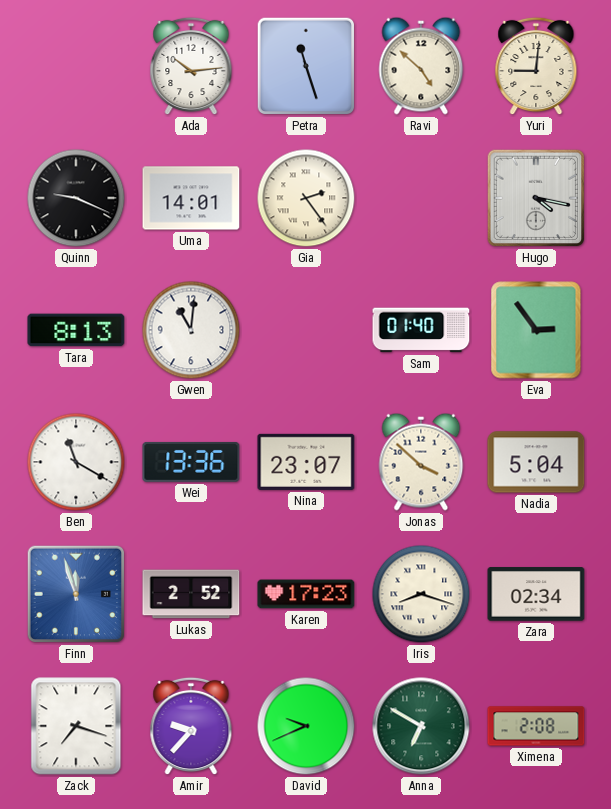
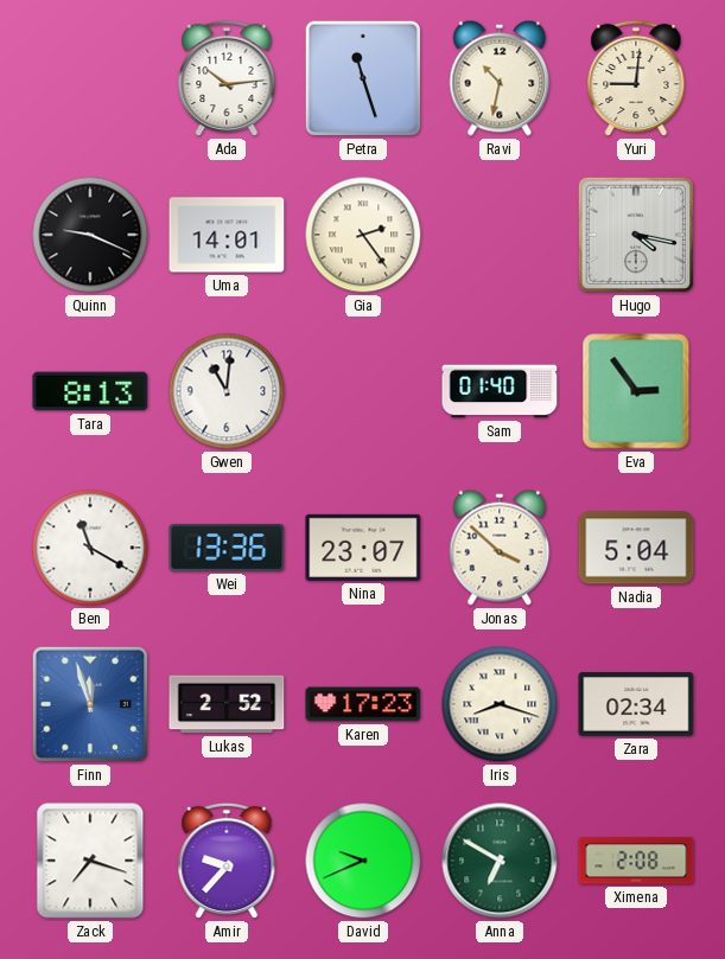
Ravi: 4:52 -> 10:32
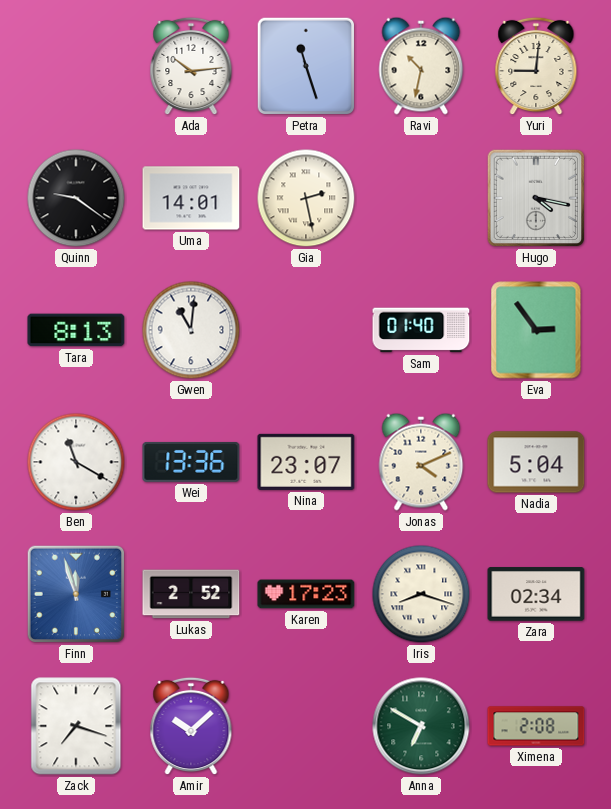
Quinn: 9:19 -> 9:21
Gia: 2:24 -> 2:28
Jonas: 3:52 -> 4:11
Amir: 9:37 -> 10:08
David: 9:41 -> none
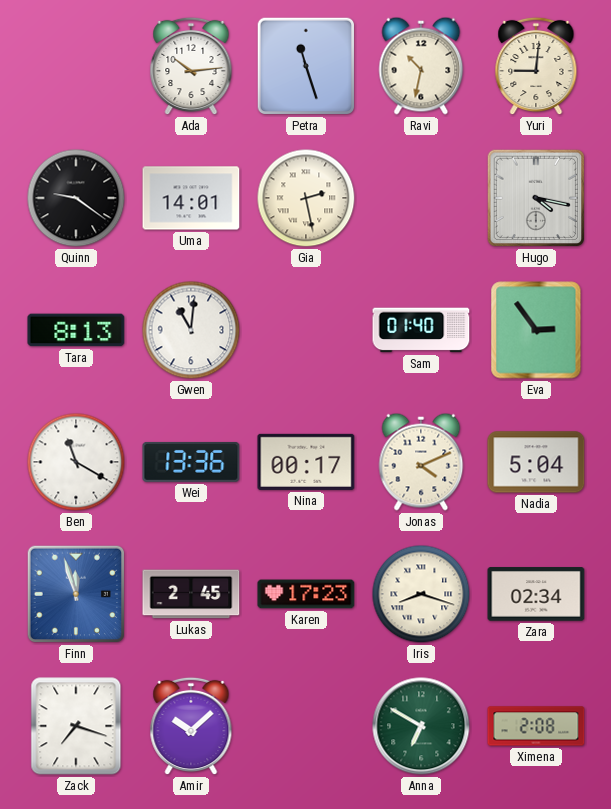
Nina: 23:07 -> 00:17
Lukas: 2:52 -> 2:45
